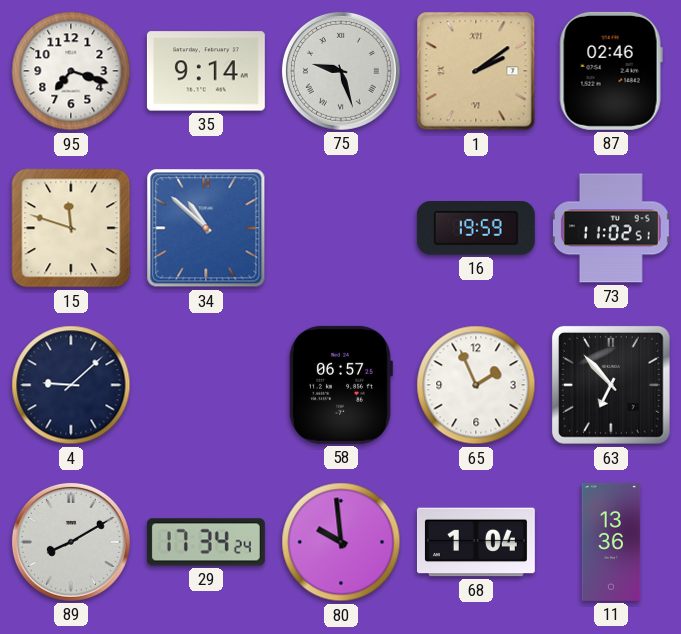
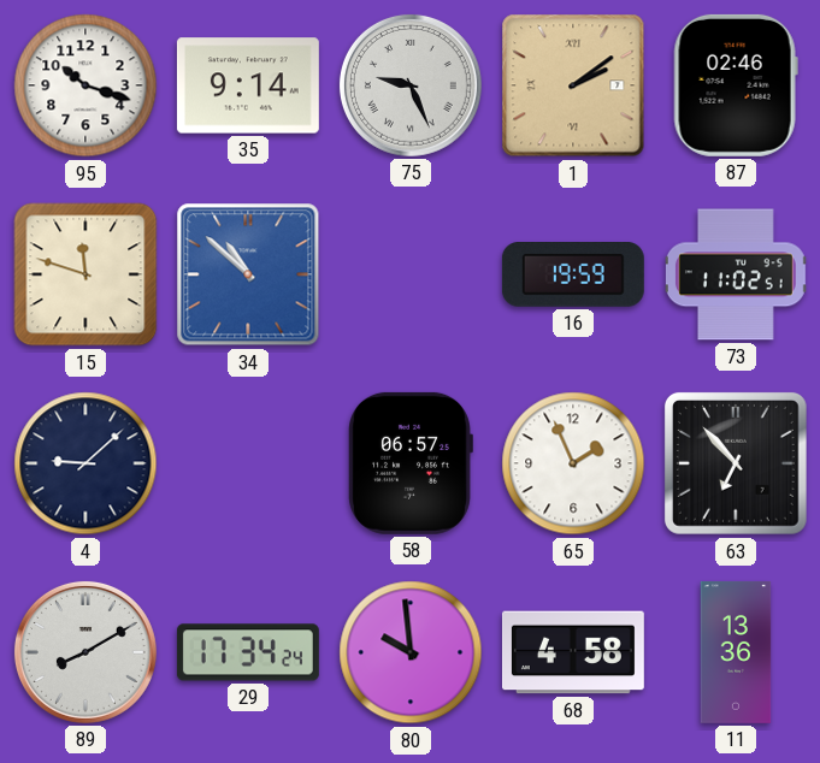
95: 7:18 -> 10:18
75: 9:27 -> 9:26
68: 1:04 -> 4:58
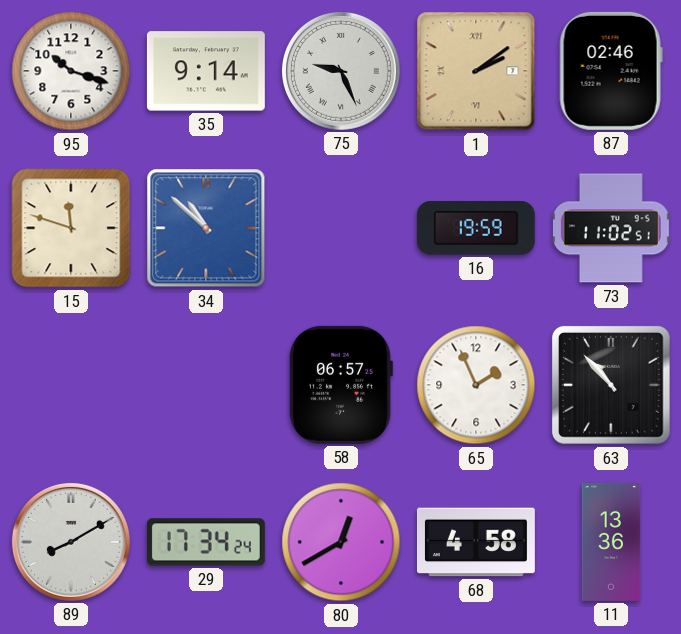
4: 9:08 -> none
63: 6:53 -> 10:53
80: 9:59 -> 12:40
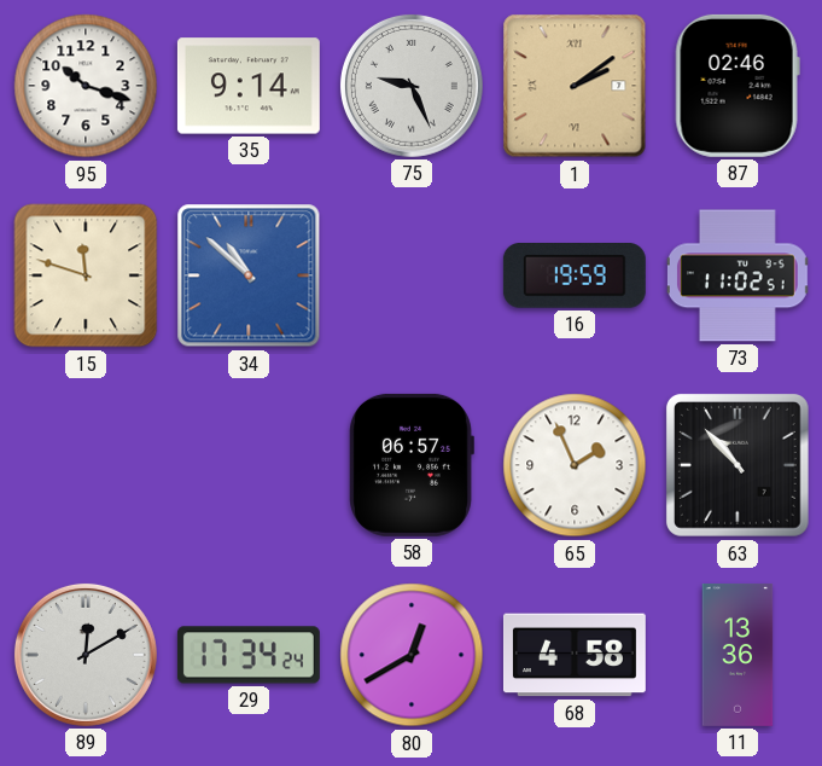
89: 8:10 -> 12:10
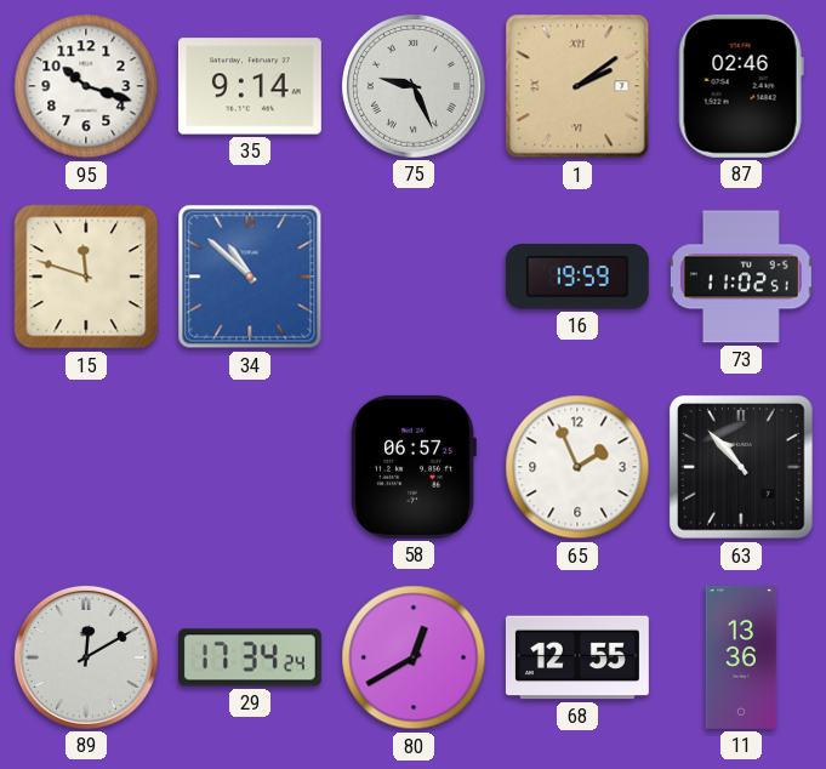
68: 4:58 -> 12:55
